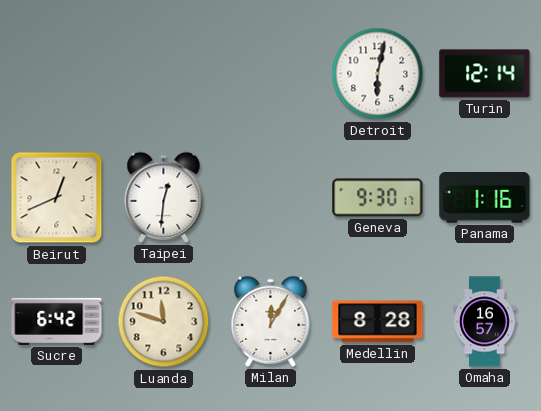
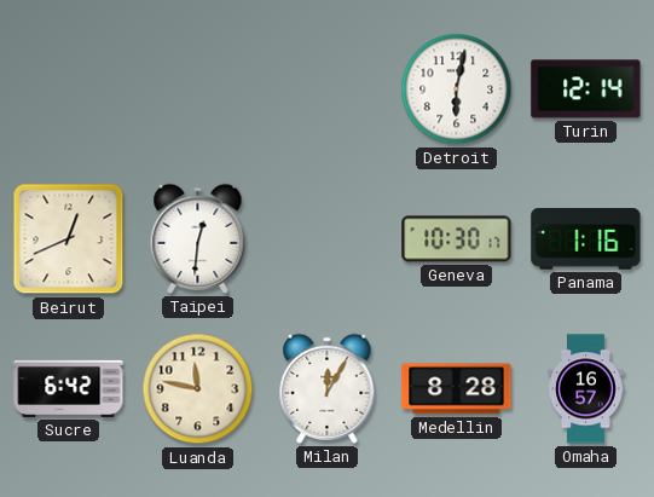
Geneva: 9:30 -> 10:30
Luanda: 11:48 -> 11:47
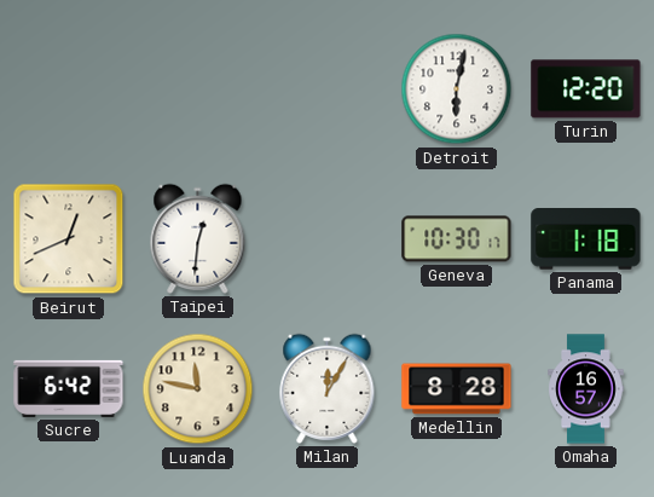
Turin: 12:14 -> 12:20
Panama: 1:16 -> 1:18
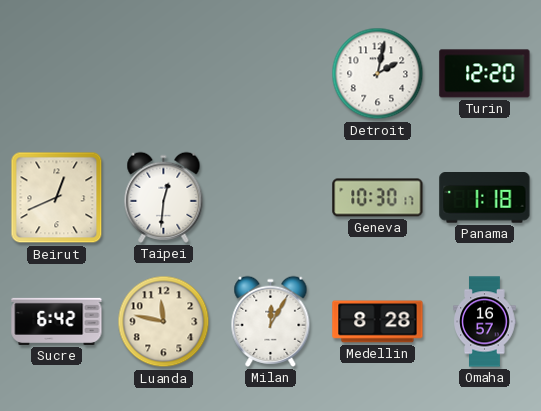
Detroit: 6:02 -> 2:02
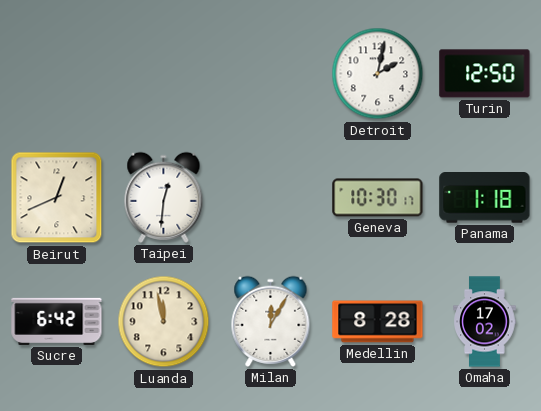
Turin: 12:20 -> 12:50
Luanda: 11:47 -> 11:58
Omaha: 16:57 -> 17:02
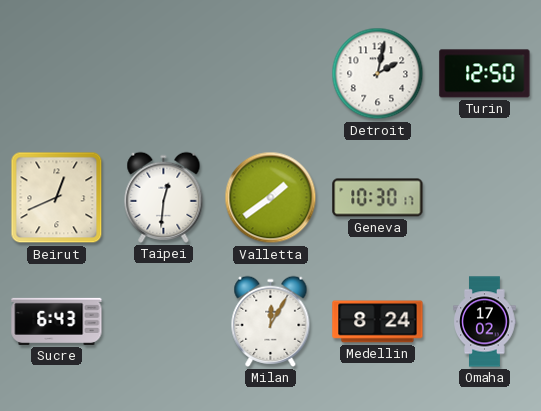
Valletta: none -> 1:39
Panama: 1:18 -> none
Sucre: 6:42 -> 6:43
Luanda: 11:58 -> none
Medellin: 8:28 -> 8:24
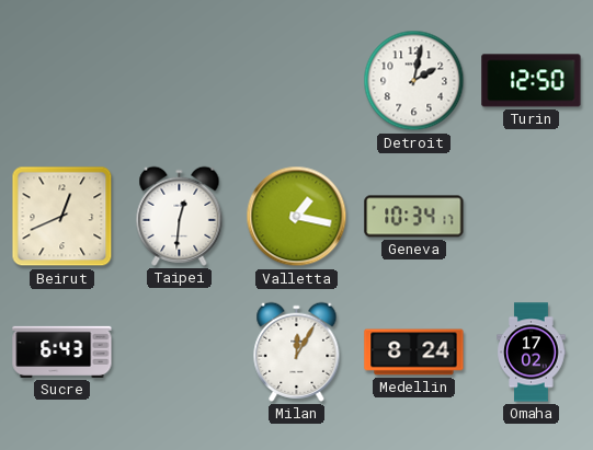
Valletta: 1:39 -> 1:17
Geneva: 10:30 -> 10:34
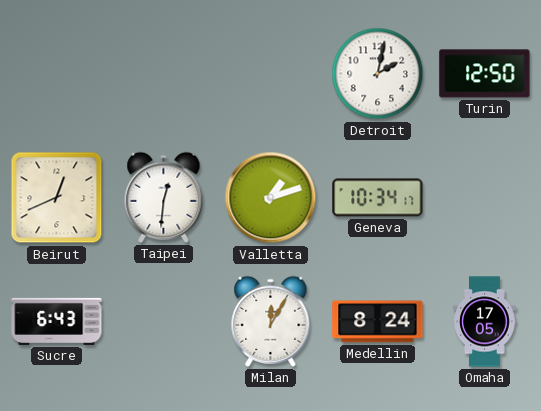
Valletta: 1:17 -> 1:12
Omaha: 17:02 -> 17:05
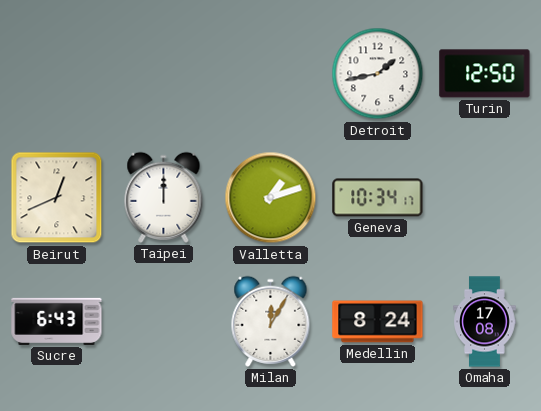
Detroit: 2:02 -> 1:43
Taipei: 12:31 -> 12:00
Omaha: 17:05 -> 17:08
